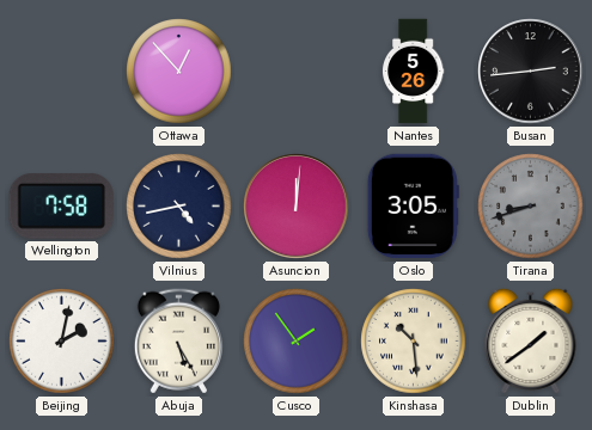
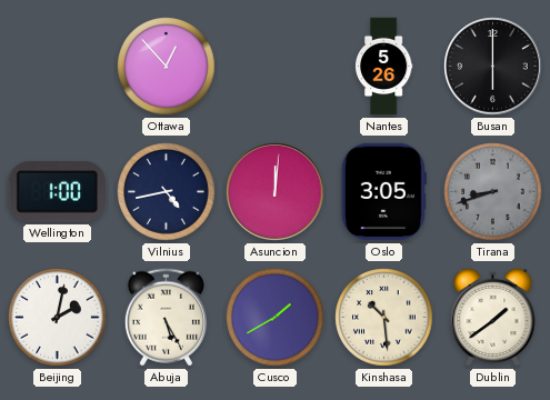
Busan: 2:44 -> 6:00
Wellington: 7:58 -> 1:00
Cusco: 1:54 -> 1:40
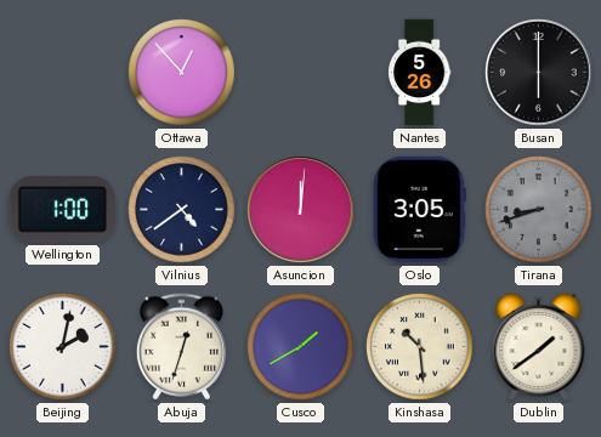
Vilnius: 4:43 -> 4:39
Abuja: 5:25 -> 12:33
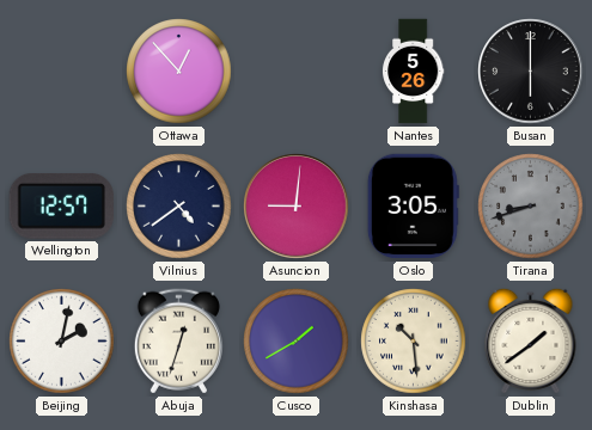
Wellington: 1:00 -> 12:57
Asuncion: 12:01 -> 9:01
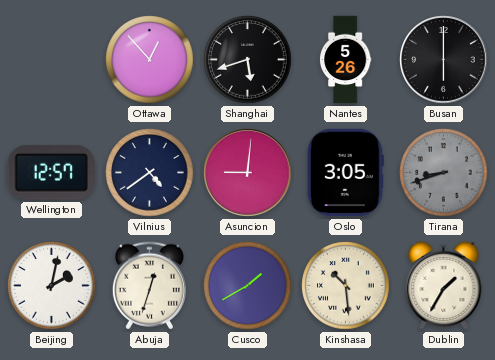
Shanghai: none -> 5:42
Dublin: 1:39 -> 1:35
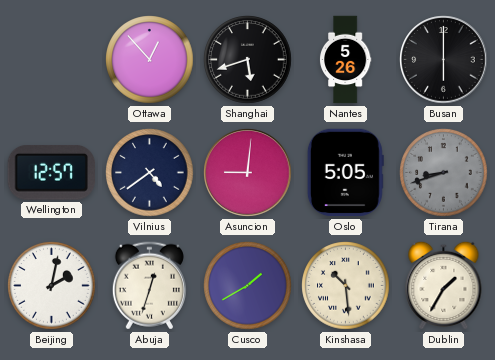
Oslo: 3:05 -> 5:05
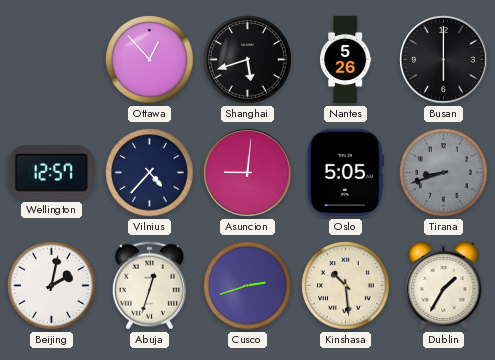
Vilnius: 4:39 -> 4:37
Cusco: 1:40 -> 2:42
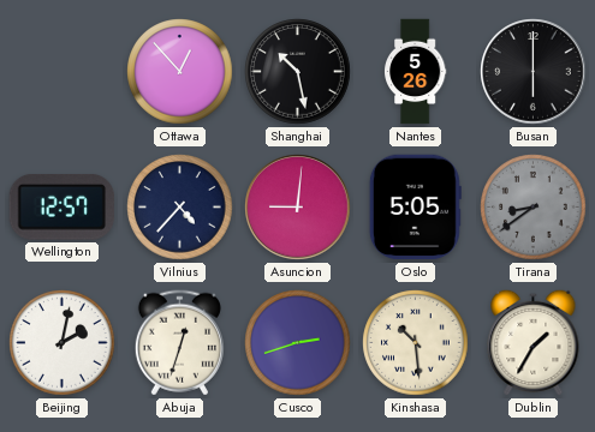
Shanghai: 5:42 -> 10:28
Tirana: 8:42 -> 8:39
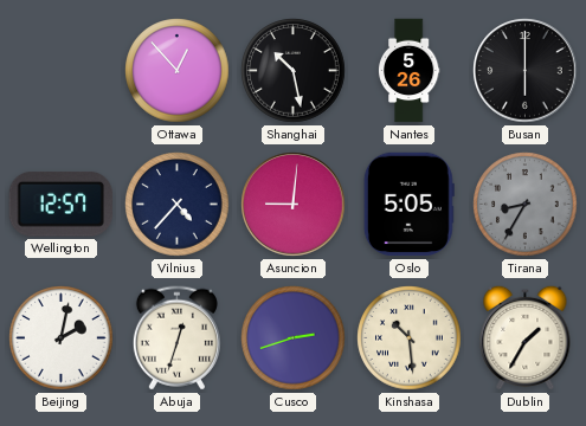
Tirana: 8:39 -> 8:35
